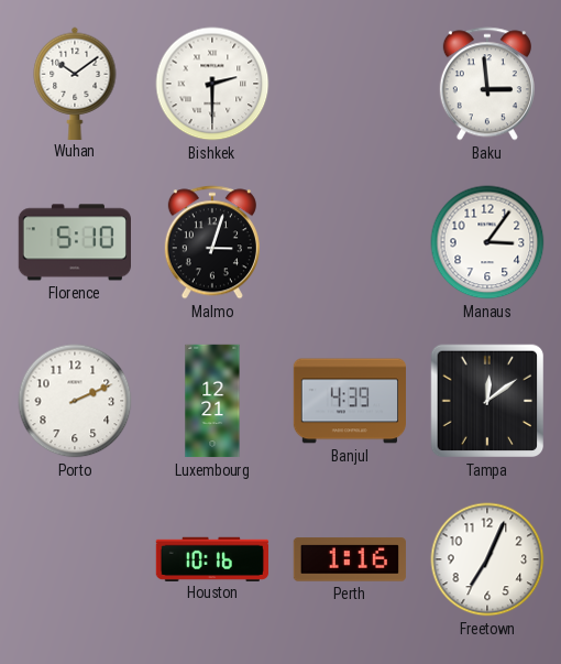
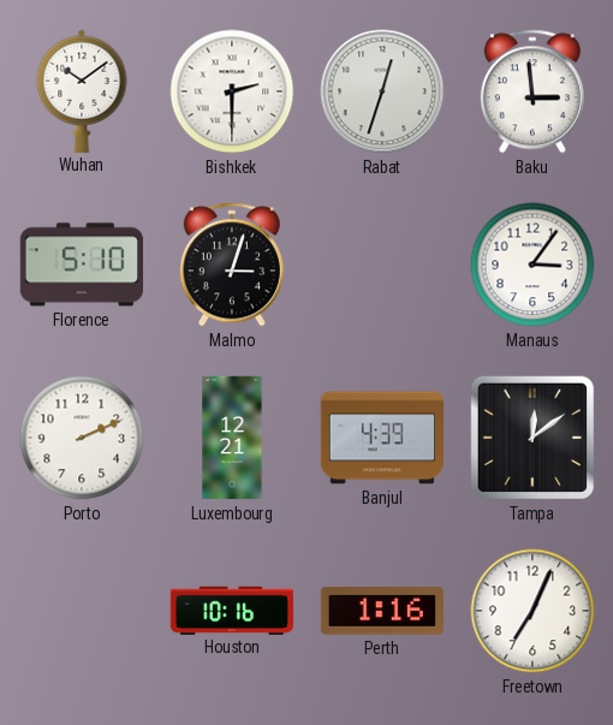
Rabat: none -> 12:33
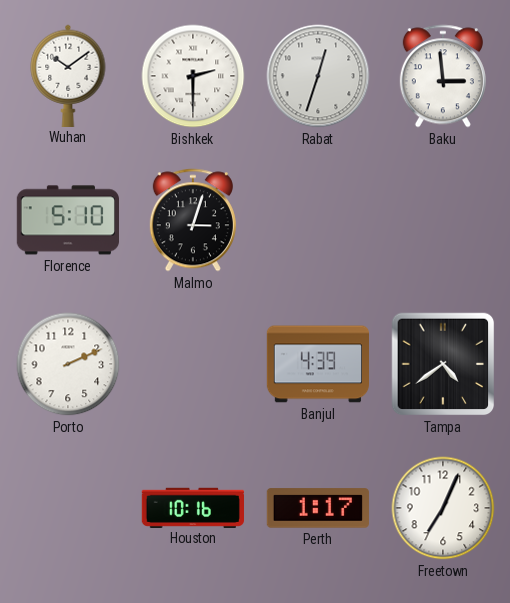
Manaus: 3:06 -> none
Luxembourg: 12:21 -> none
Tampa: 12:09 -> 4:39
Perth: 1:16 -> 1:17
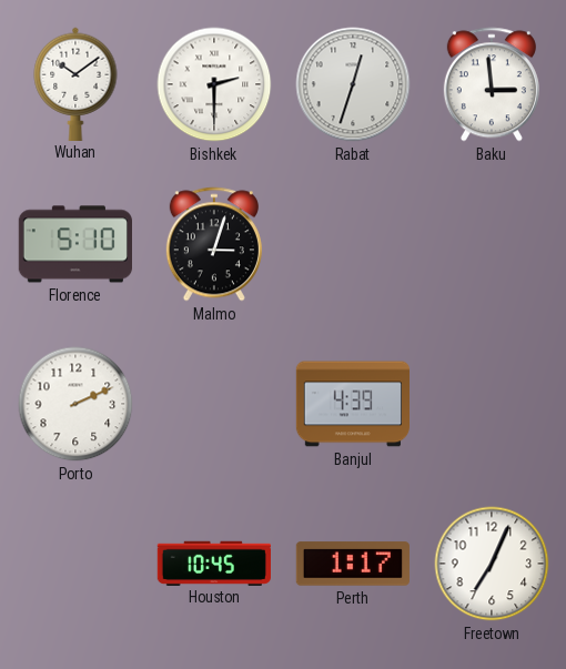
Tampa: 4:39 -> none
Houston: 10:16 -> 10:45
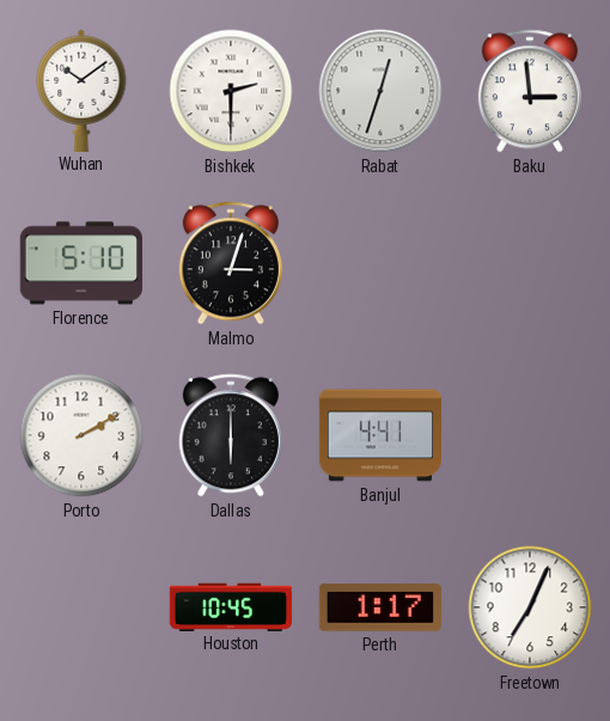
Porto: 2:11 -> 2:10
Dallas: none -> 6:00
Banjul: 4:39 -> 4:41
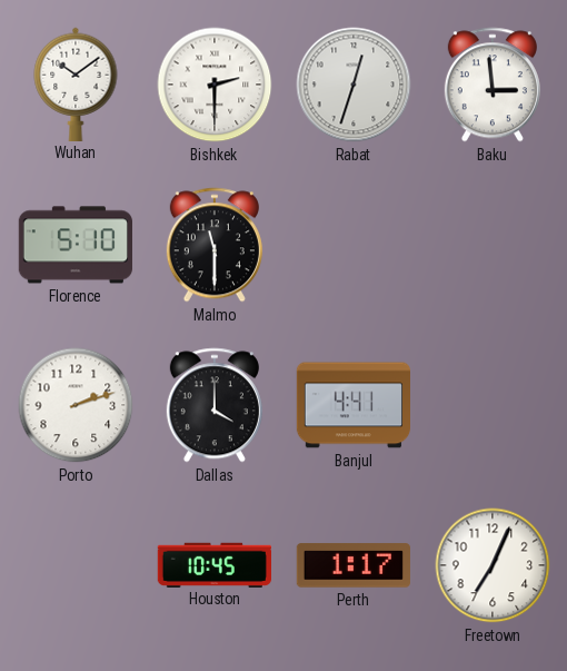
Malmo: 3:03 -> 11:30
Porto: 2:10 -> 2:12
Dallas: 6:00 -> 4:00
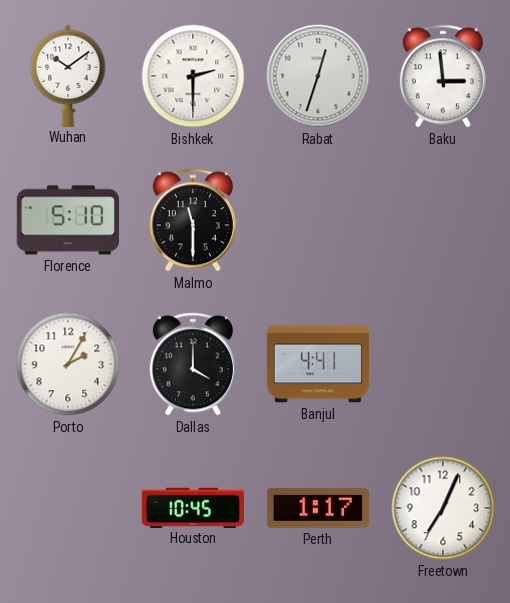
Porto: 2:12 -> 2:05
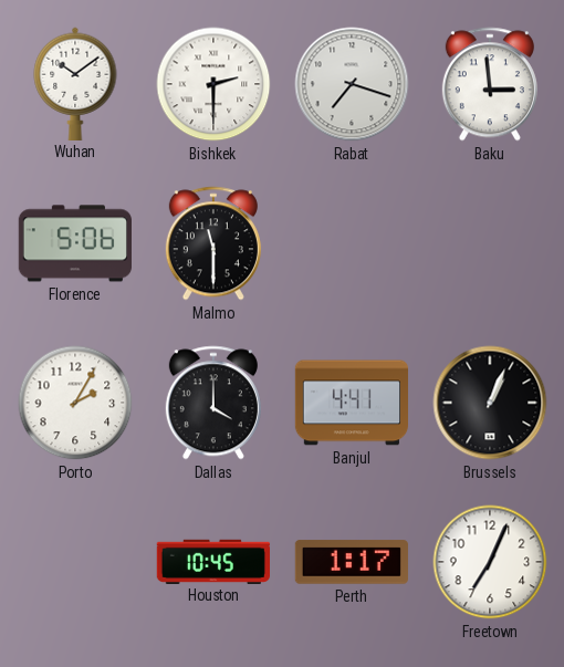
Rabat: 12:33 -> 7:18
Florence: 5:10 -> 5:06
Brussels: none -> 1:04
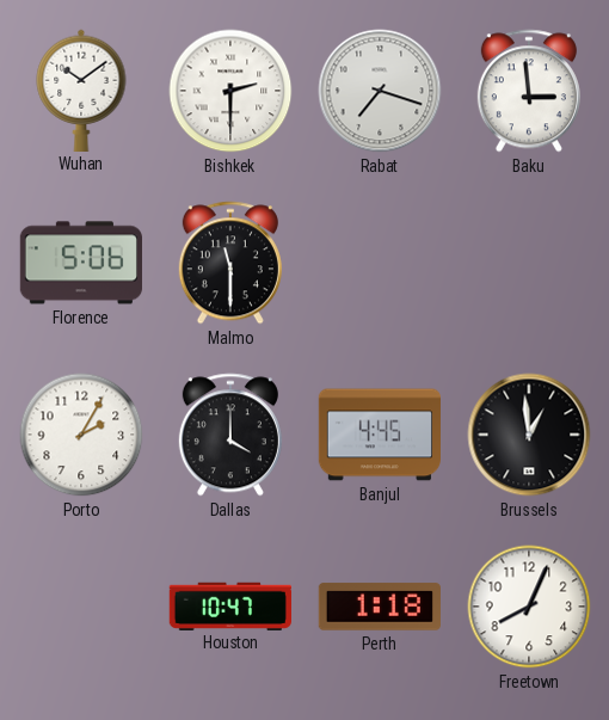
Banjul: 4:41 -> 4:45
Brussels: 1:04 -> 12:59
Houston: 10:45 -> 10:47
Perth: 1:17 -> 1:18
Freetown: 7:04 -> 8:04
